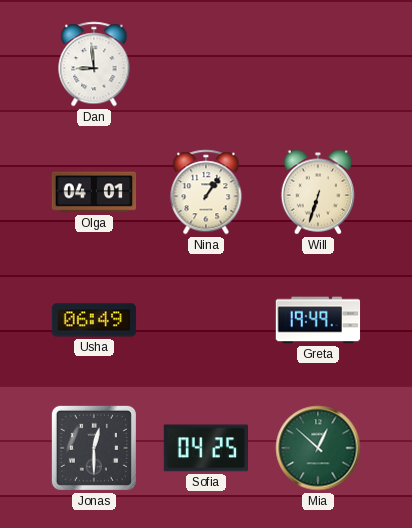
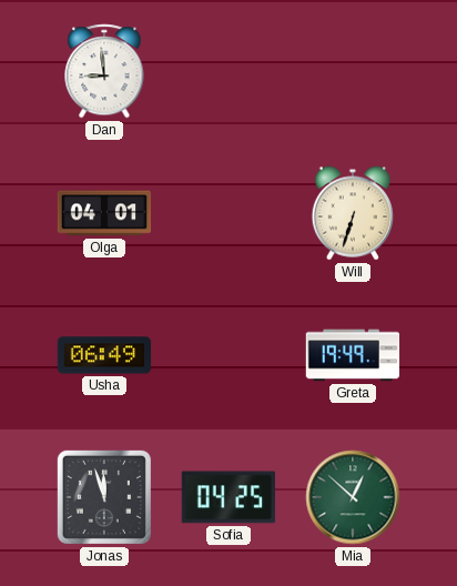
Nina: 1:06 -> none
Jonas: 12:30 -> 11:57
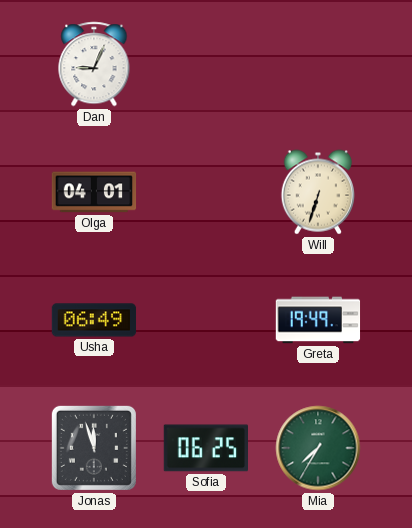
Dan: 8:59 -> 9:04
Sofia: 04:25 -> 06:25
Mia: 12:52 -> 7:35
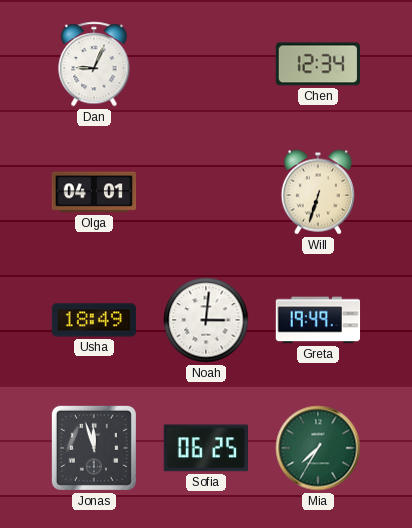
Chen: none -> 12:34
Usha: 06:49 -> 18:49
Noah: none -> 3:01
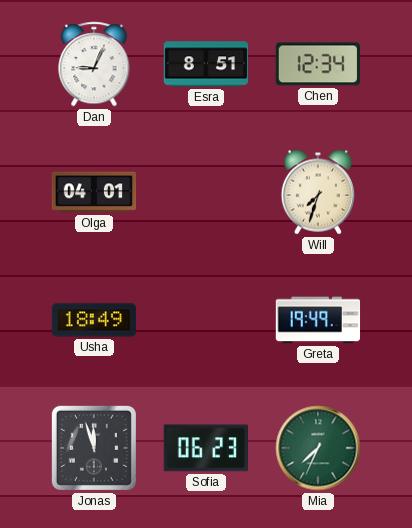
Esra: none -> 8:51
Will: 6:33 -> 7:33
Noah: 3:01 -> none
Sofia: 06:25 -> 06:23
Mia: 7:35 -> 7:34
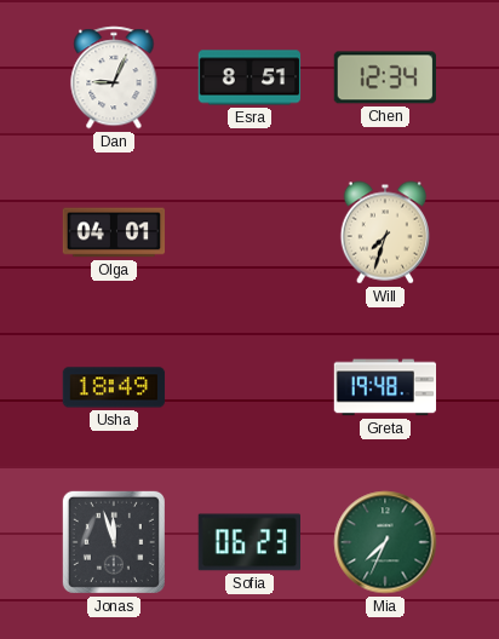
Greta: 19:49 -> 19:48
